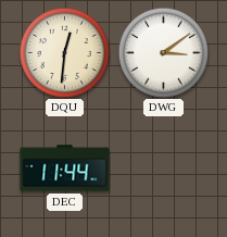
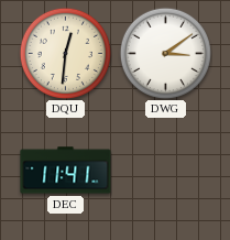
DEC: 11:44 -> 11:41
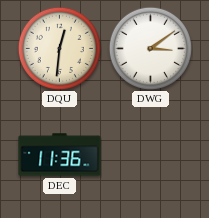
DEC: 11:41 -> 11:36
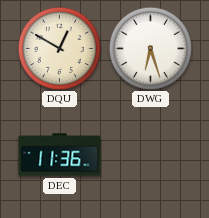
DQU: 12:31 -> 12:50
DWG: 3:09 -> 6:27
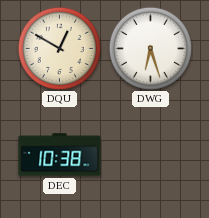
DEC: 11:36 -> 10:38
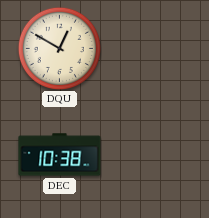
DWG: 6:27 -> none
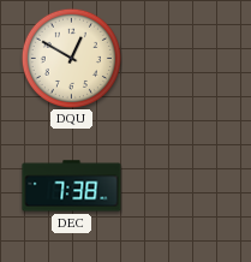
DEC: 10:38 -> 7:38
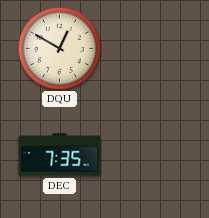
DEC: 7:38 -> 7:35
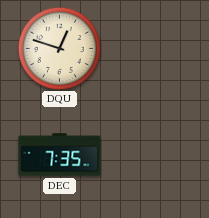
DQU: 12:50 -> 12:48
